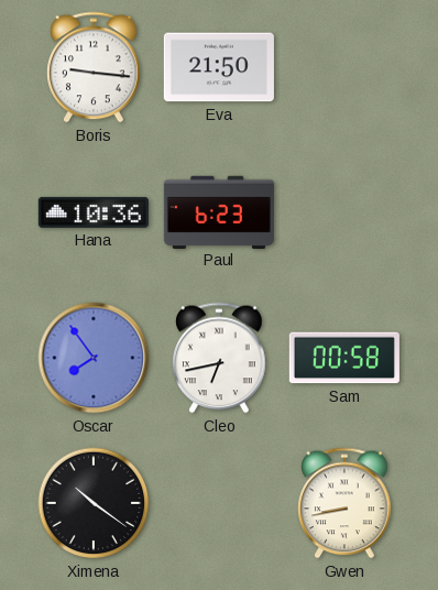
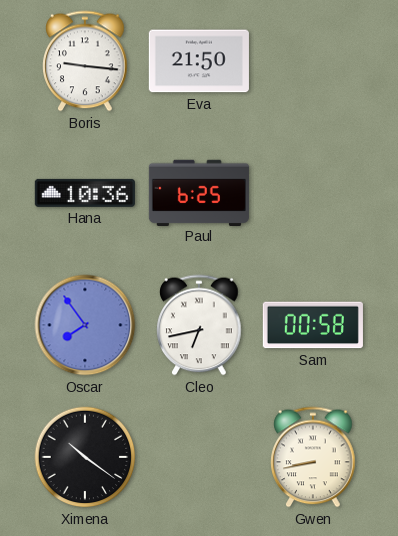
Paul: 6:23 -> 6:25
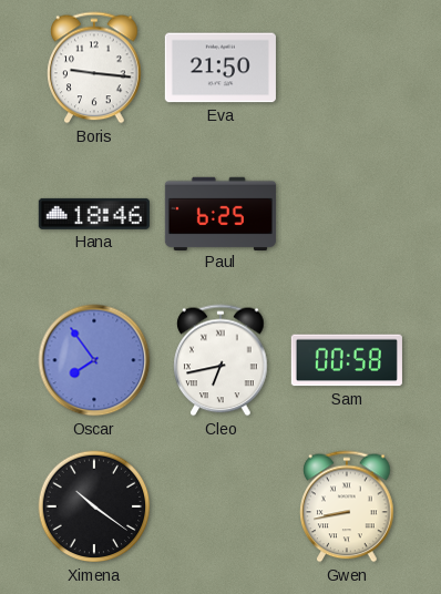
Hana: 10:36 -> 18:46
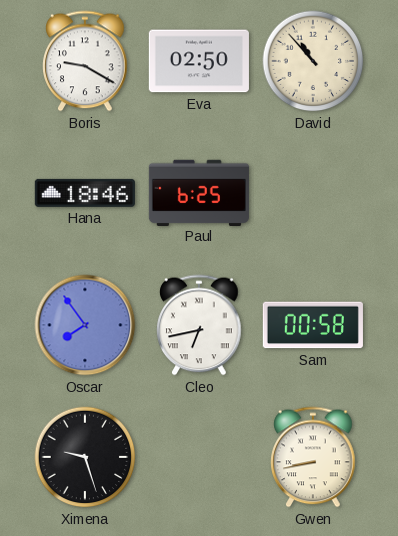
Boris: 9:16 -> 9:20
Eva: 21:50 -> 02:50
David: none -> 10:53
Ximena: 10:21 -> 9:27
